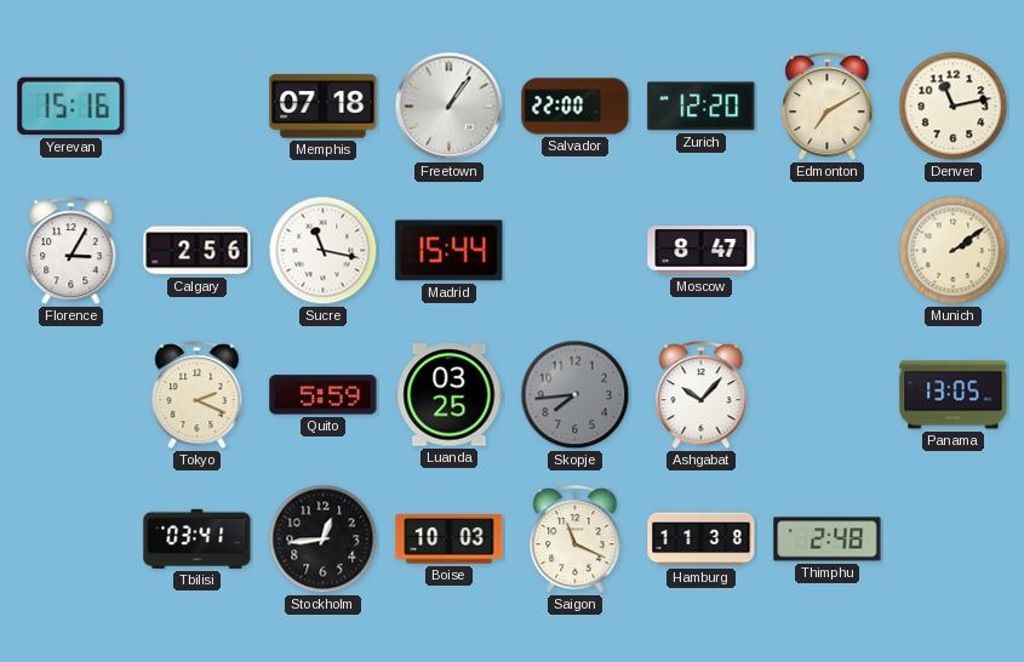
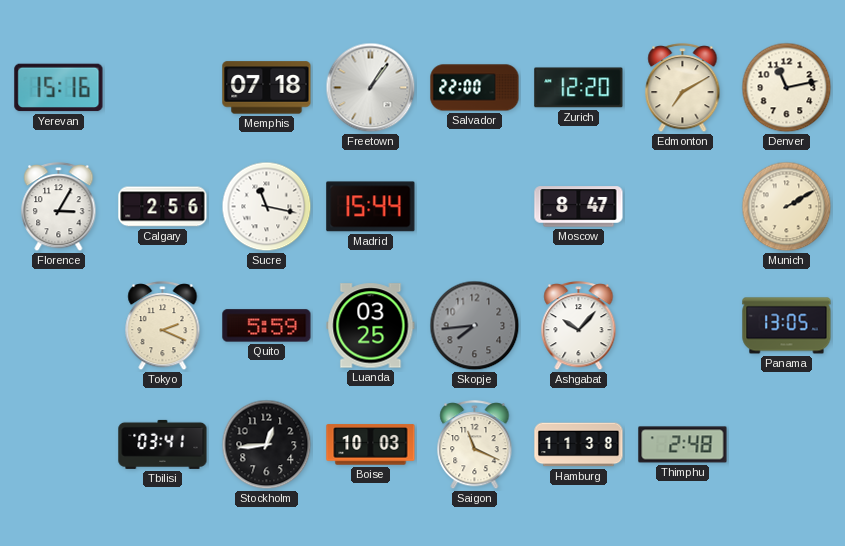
Munich: 2:09 -> 2:10
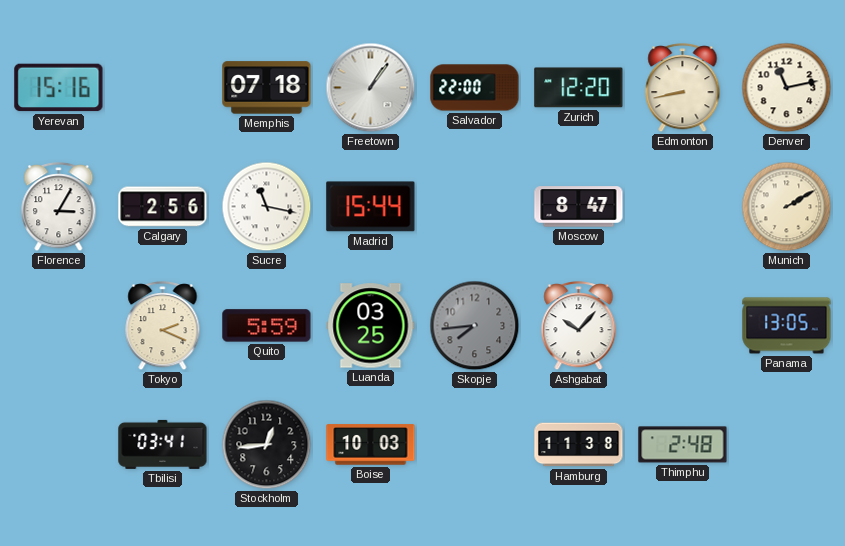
Edmonton: 7:10 -> 8:43
Saigon: 11:19 -> none
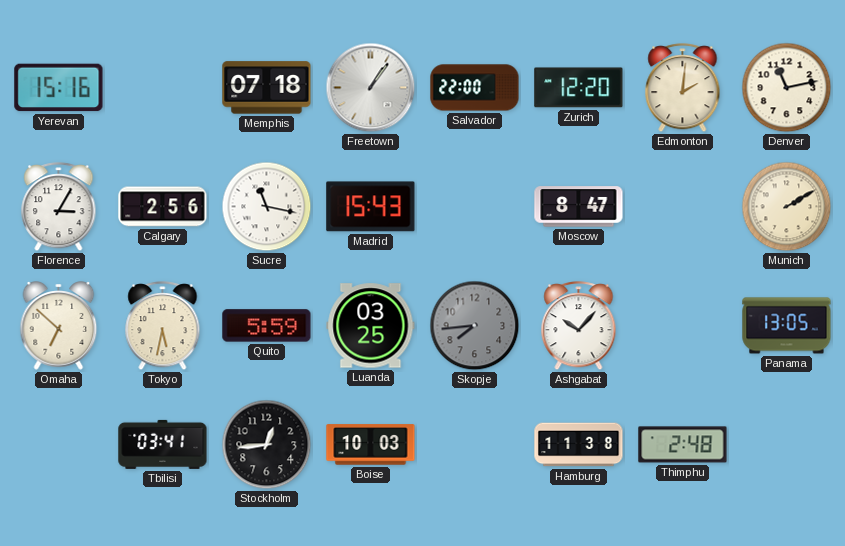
Edmonton: 8:43 -> 2:01
Madrid: 15:44 -> 15:43
Omaha: none -> 6:52
Tokyo: 2:19 -> 5:32
